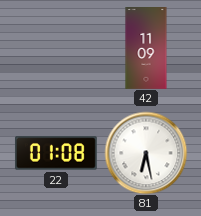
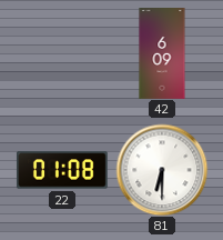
42: 11:09 -> 6:09
81: 6:28 -> 6:30
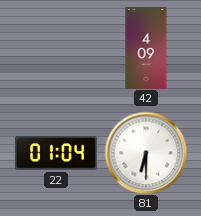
42: 6:09 -> 4:09
22: 01:08 -> 01:04
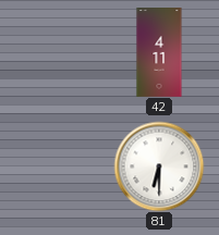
42: 4:09 -> 4:11
22: 01:04 -> none
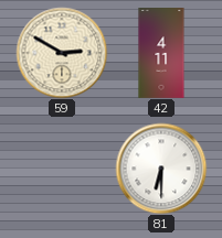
59: none -> 2:50
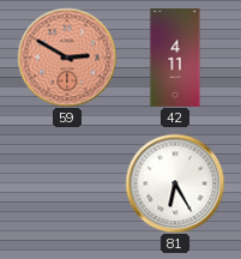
59 dial: cream -> salmon
81: 6:30 -> 6:25
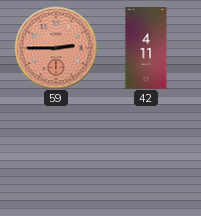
59: 2:50 -> 2:45
81: 6:25 -> none
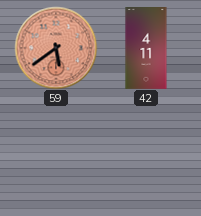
59: 2:45 -> 5:39
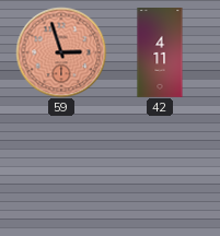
59: 5:39 -> 2:57
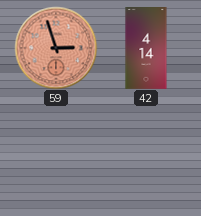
42: 4:11 -> 4:14
